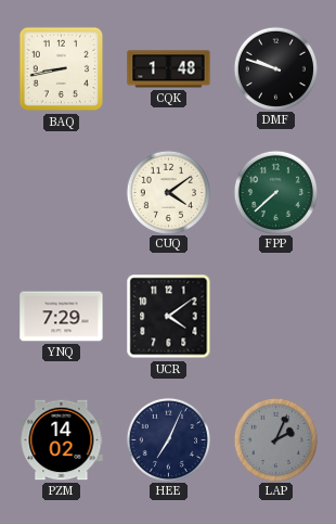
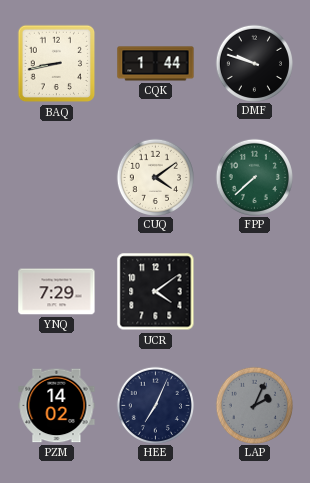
CQK: 1:48 -> 1:44
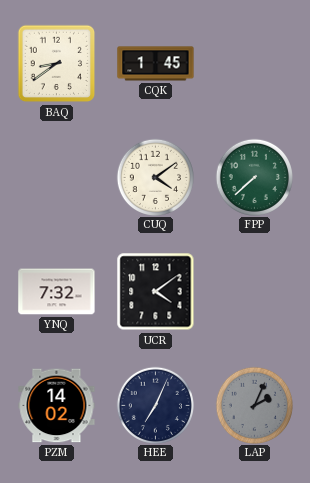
BAQ: 8:43 -> 8:39
CQK: 1:44 -> 1:45
DMF: 9:48 -> none
YNQ: 7:29 -> 7:32
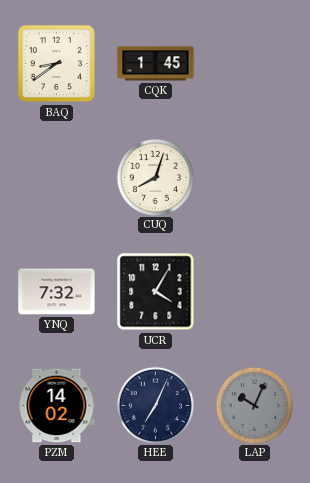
CUQ: 4:09 -> 8:03
FPP: 7:38 -> none
UCR: 4:09 -> 4:05
LAP: 2:04 -> 10:04
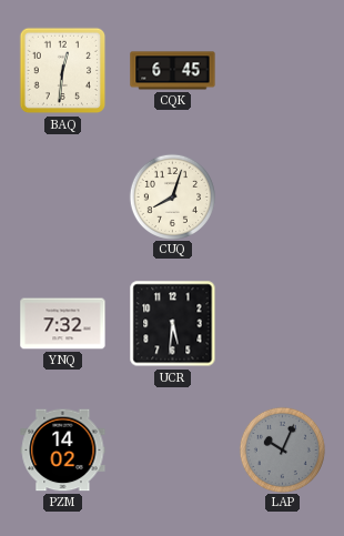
BAQ: 8:39 -> 12:31
CQK: 1:45 -> 6:45
UCR: 4:05 -> 5:31
HEE: 7:04 -> none
